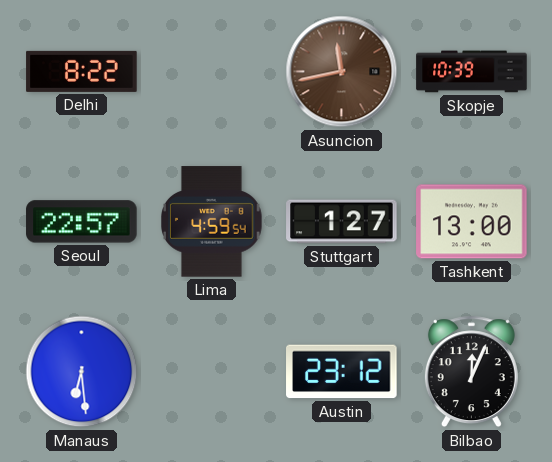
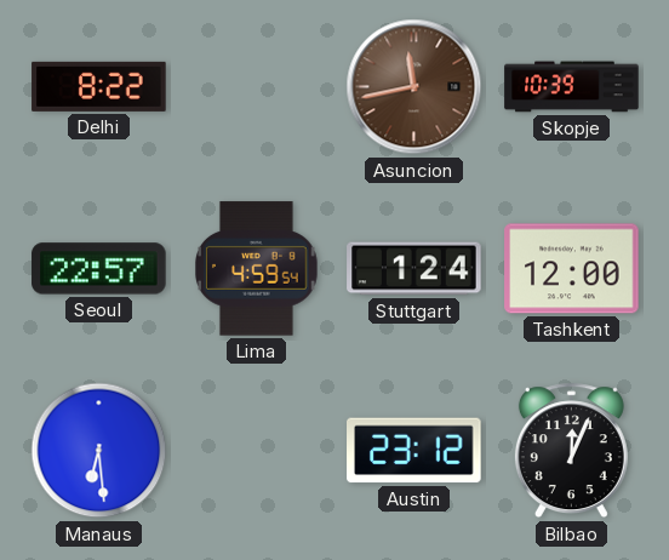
Stuttgart: 1:27 -> 1:24
Tashkent: 13:00 -> 12:00
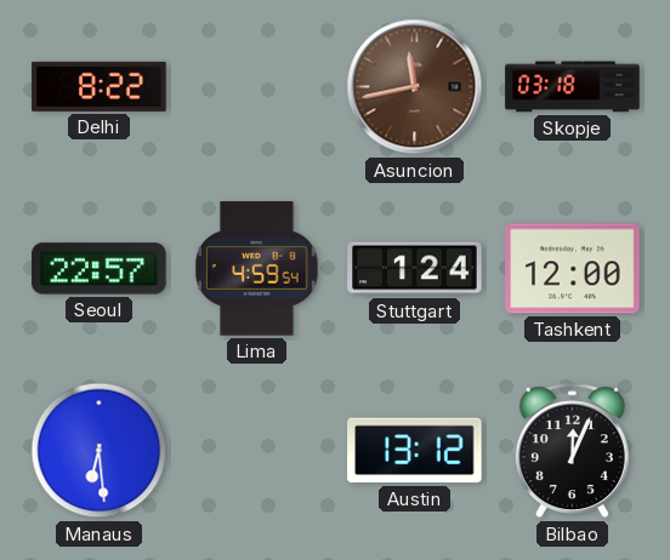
Skopje: 10:39 -> 03:18
Austin: 23:12 -> 13:12
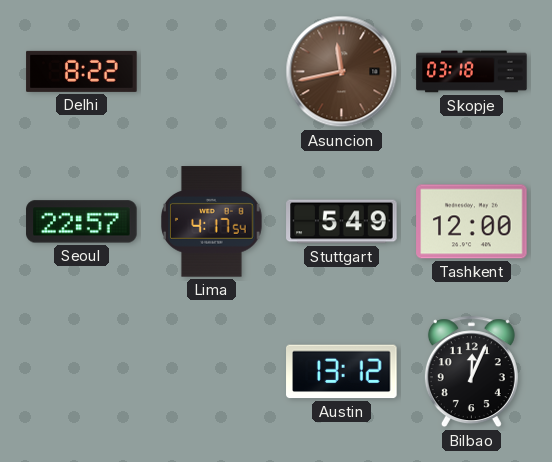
Lima: 4:59 -> 4:17
Stuttgart: 1:24 -> 5:49
Manaus: 6:29 -> none
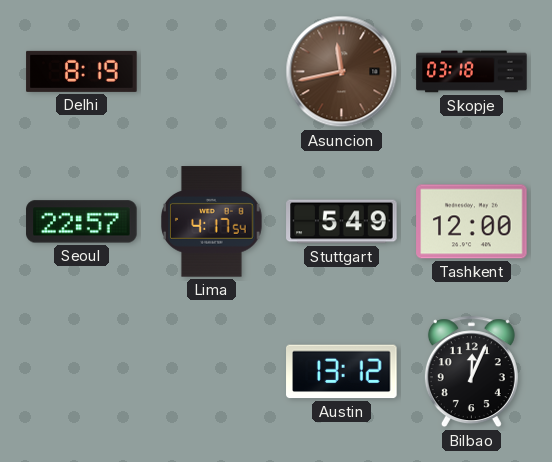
Delhi: 8:22 -> 8:19
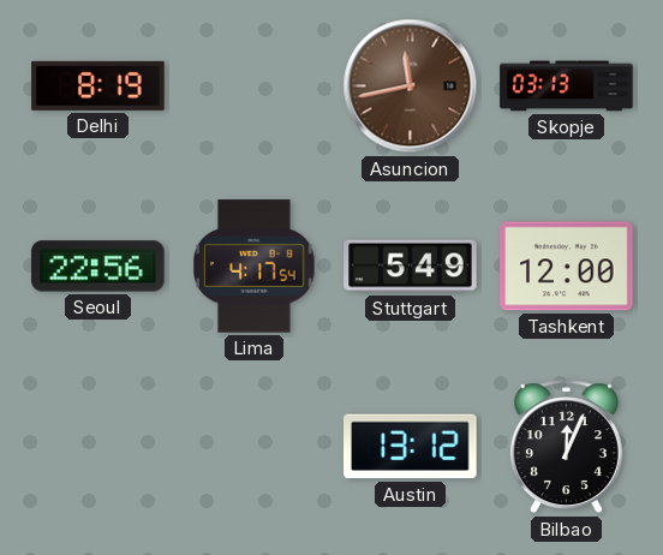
Skopje: 03:18 -> 03:13
Seoul: 22:57 -> 22:56
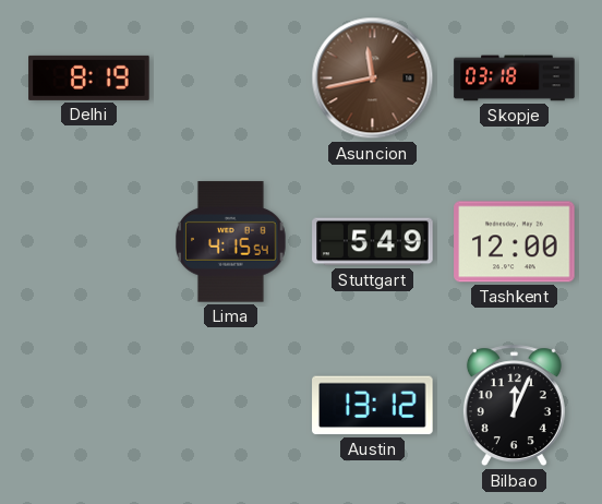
Skopje: 03:13 -> 03:18
Seoul: 22:56 -> none
Lima: 4:17 -> 4:15
